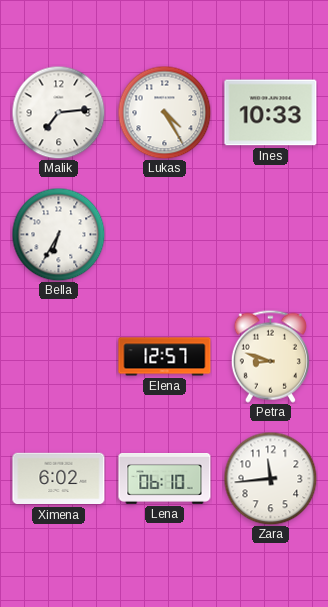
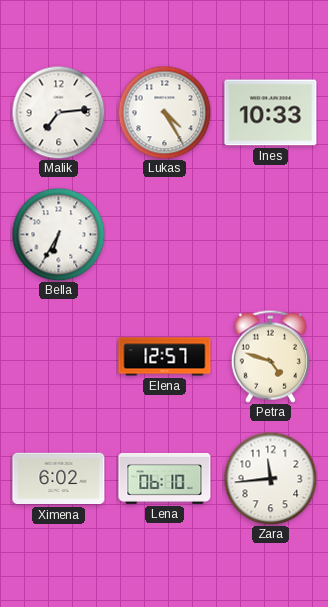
Petra: 8:48 -> 4:48
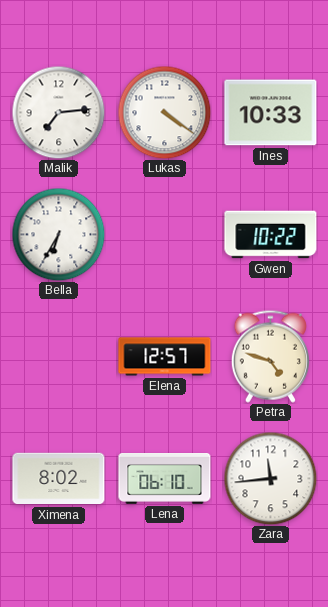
Lukas: 4:25 -> 4:21
Gwen: none -> 10:22
Ximena: 6:02 -> 8:02
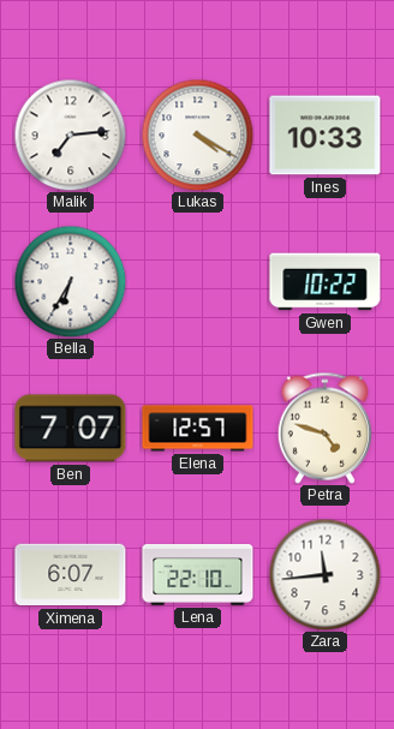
Lukas: 4:21 -> 4:20
Ben: none -> 7:07
Ximena: 8:02 -> 6:07
Lena: 06:10 -> 22:10
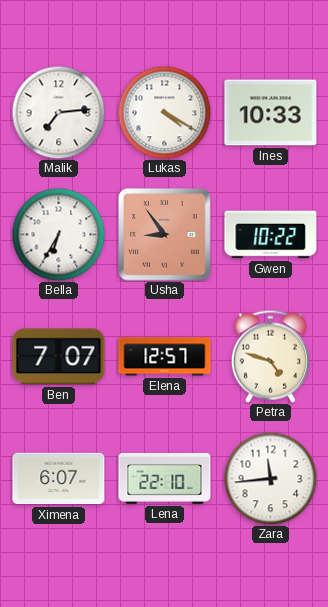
Usha: none -> 8:54
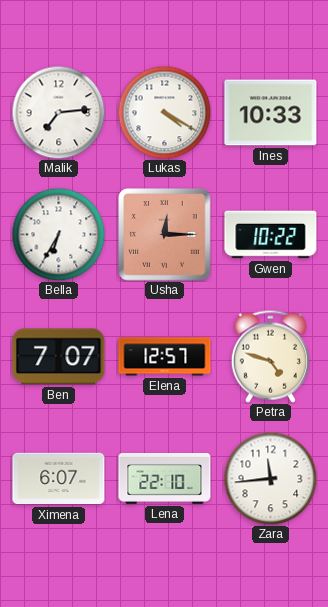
Usha: 8:54 -> 12:15
